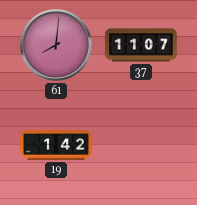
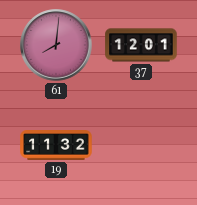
37: 11:07 -> 12:01
19: 1:42 -> 11:32
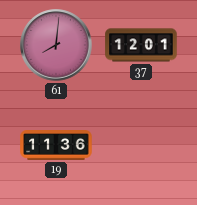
19: 11:32 -> 11:36
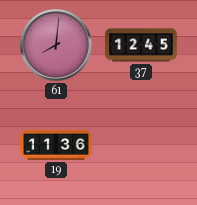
37: 12:01 -> 12:45
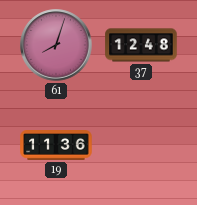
61: 8:01 -> 8:03
37: 12:45 -> 12:48
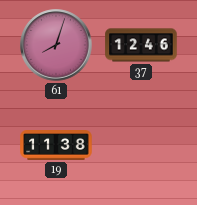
37: 12:48 -> 12:46
19: 11:36 -> 11:38
